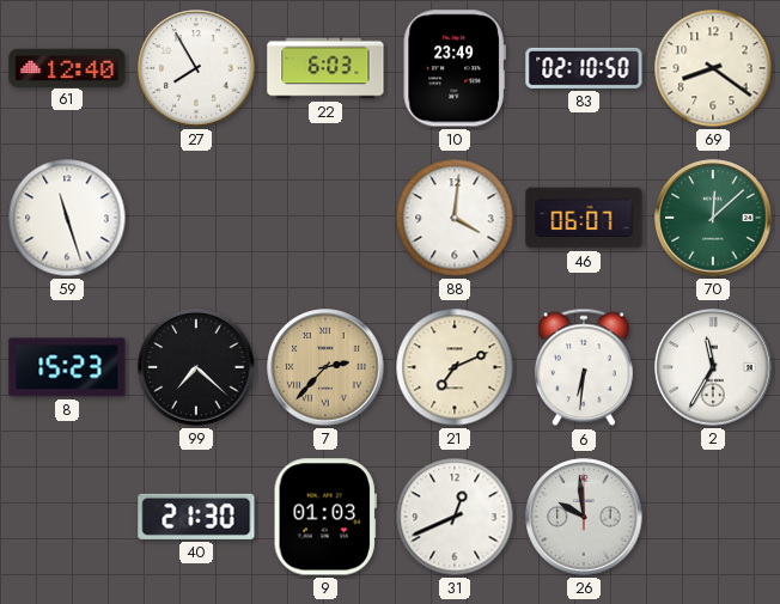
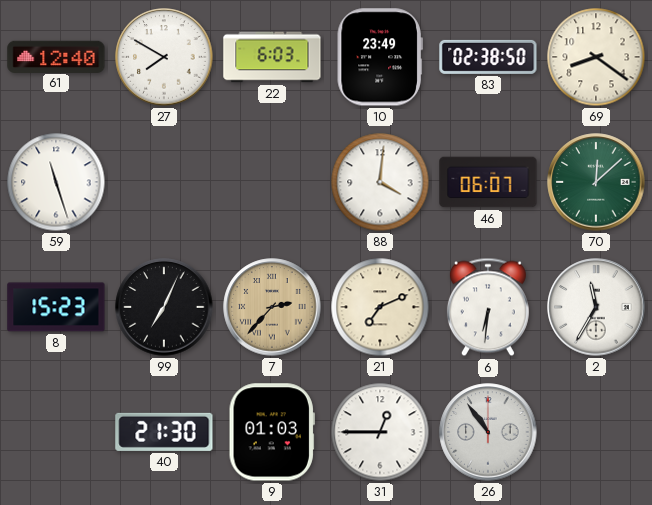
27: 7:55 -> 7:50
83: 02:10 -> 02:38
99: 7:22 -> 7:04
31: 12:41 -> 12:45
26: 9:59 -> 10:54
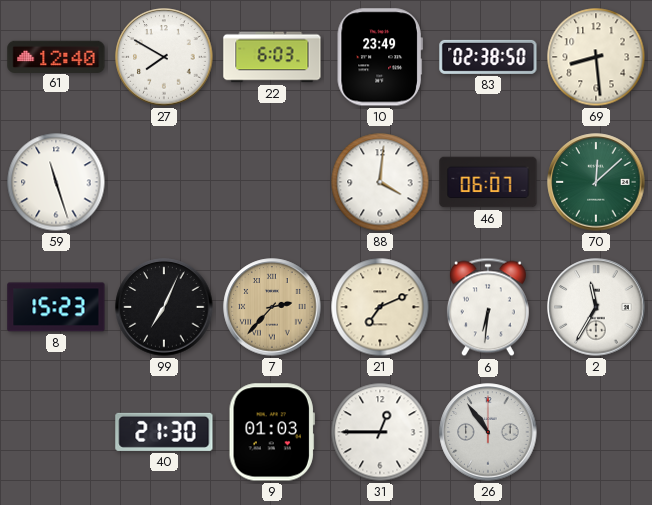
69: 8:21 -> 8:29
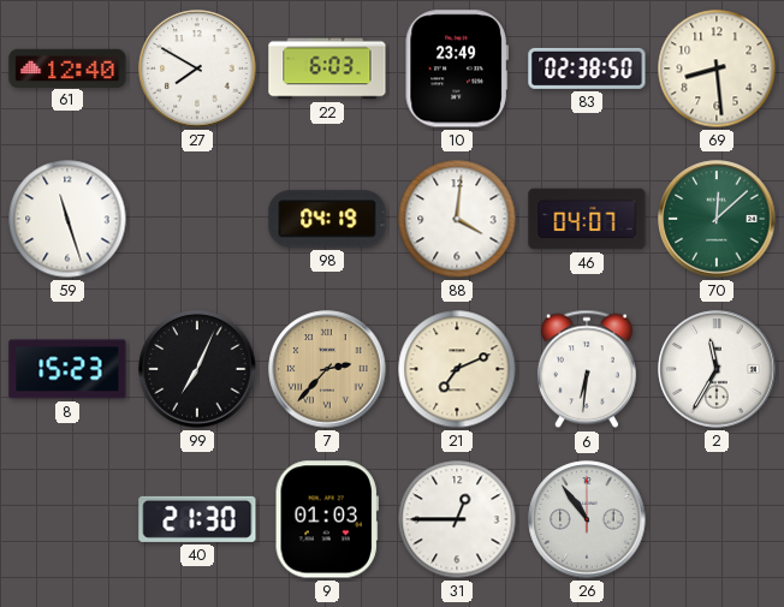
98: none -> 04:19
46: 06:07 -> 04:07
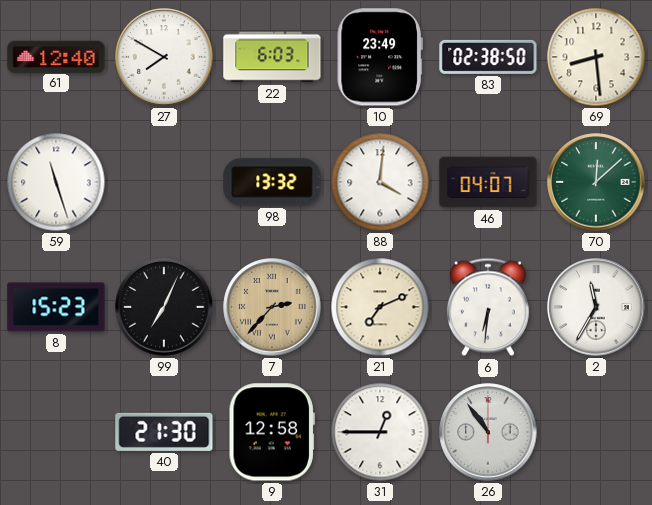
98: 04:19 -> 13:32
9: 01:03 -> 12:58
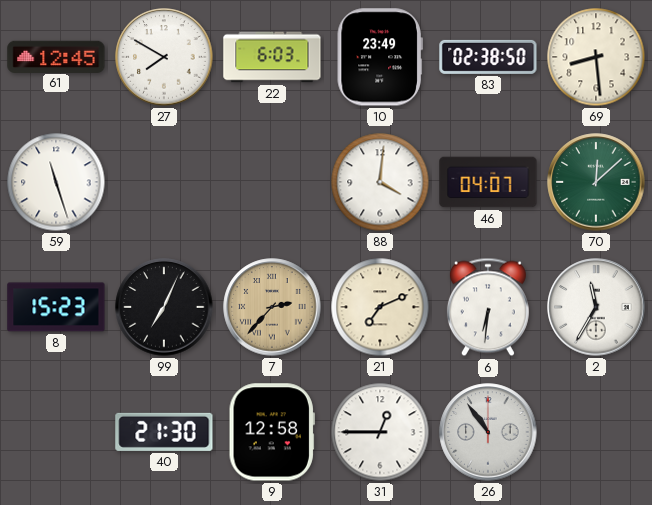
61: 12:40 -> 12:45
98: 13:32 -> none
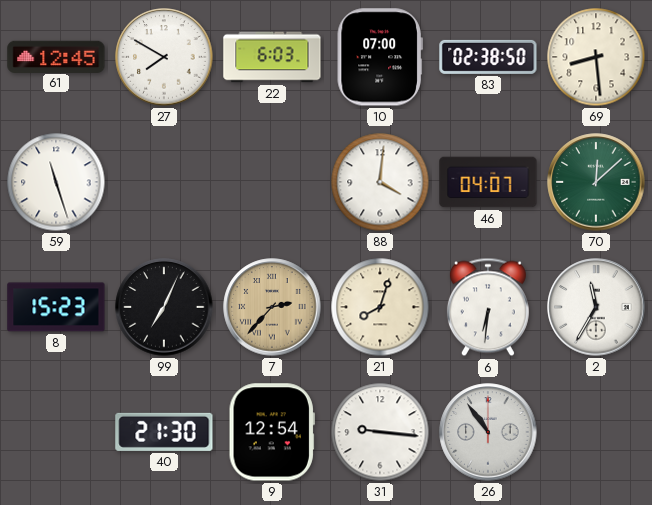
10: 23:49 -> 07:00
21: 7:11 -> 8:03
9: 12:58 -> 12:54
31: 12:45 -> 9:16
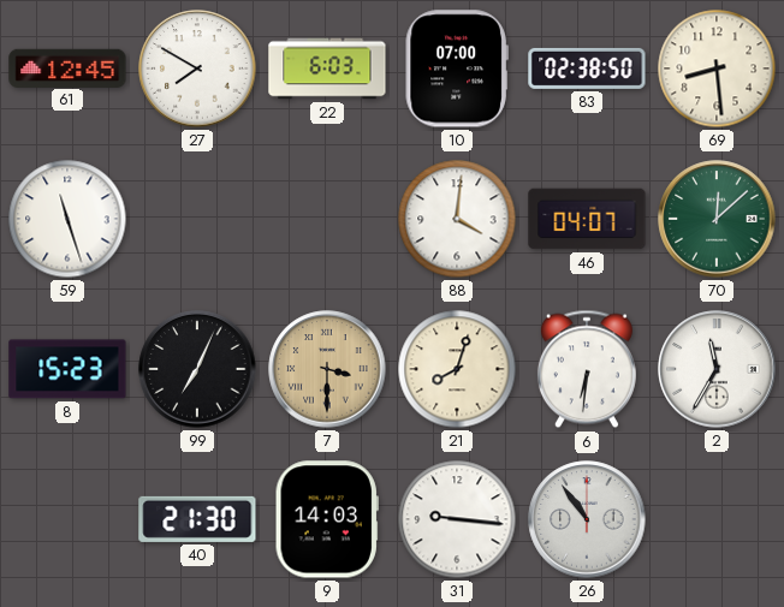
7: 2:37 -> 3:30
9: 12:54 -> 14:03
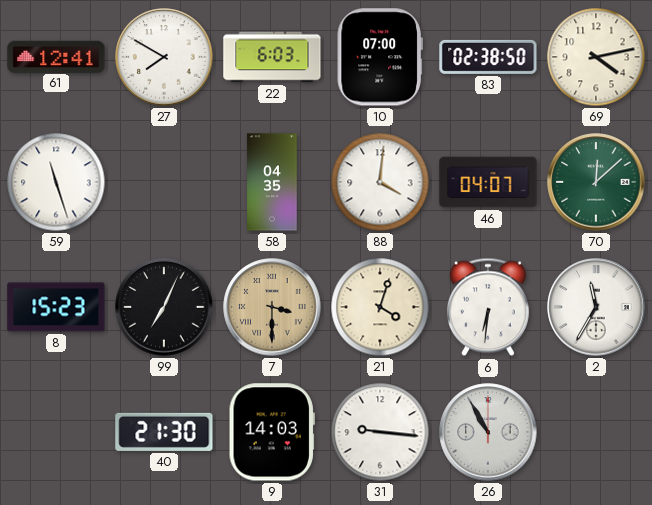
61: 12:45 -> 12:41
69: 8:29 -> 4:13
58: none -> 04:35
21: 8:03 -> 4:03
26: 10:54 -> 10:55
